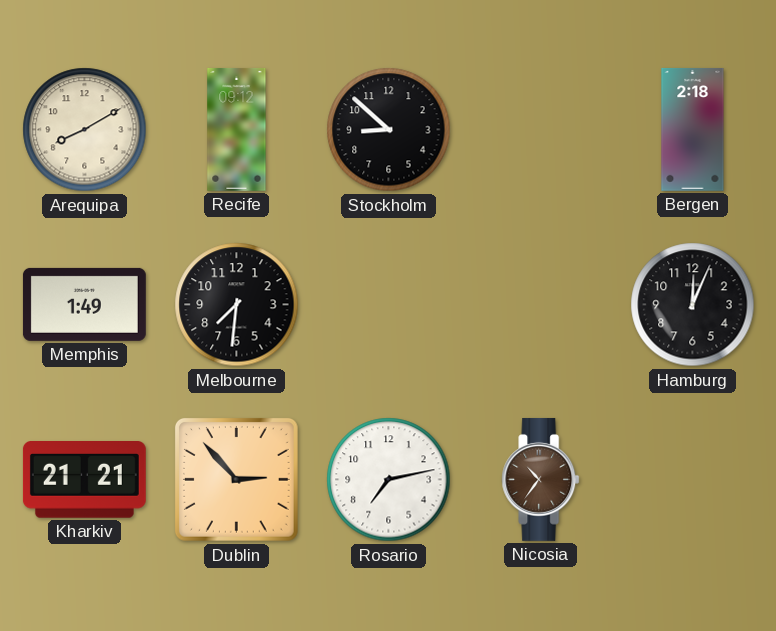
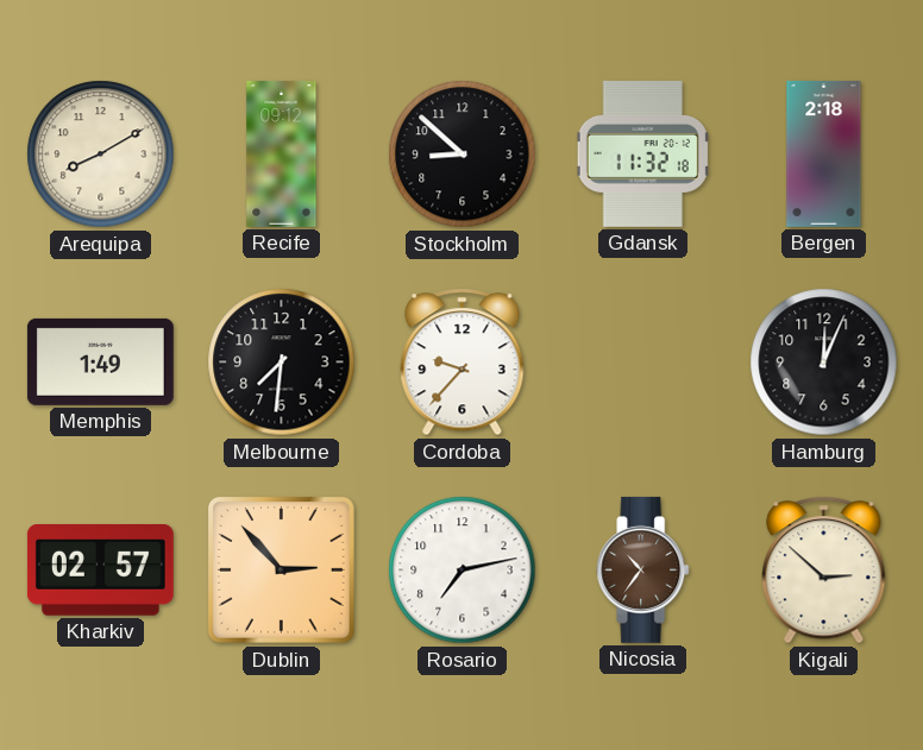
Gdansk: none -> 11:32
Cordoba: none -> 9:37
Kharkiv: 21:21 -> 02:57
Kigali: none -> 2:52
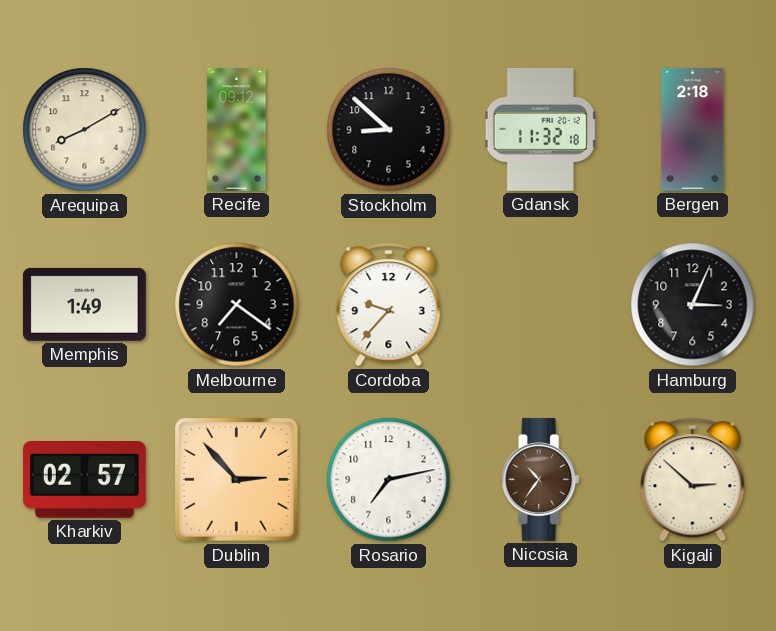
Melbourne: 7:31 -> 7:21
Hamburg: 12:04 -> 3:04
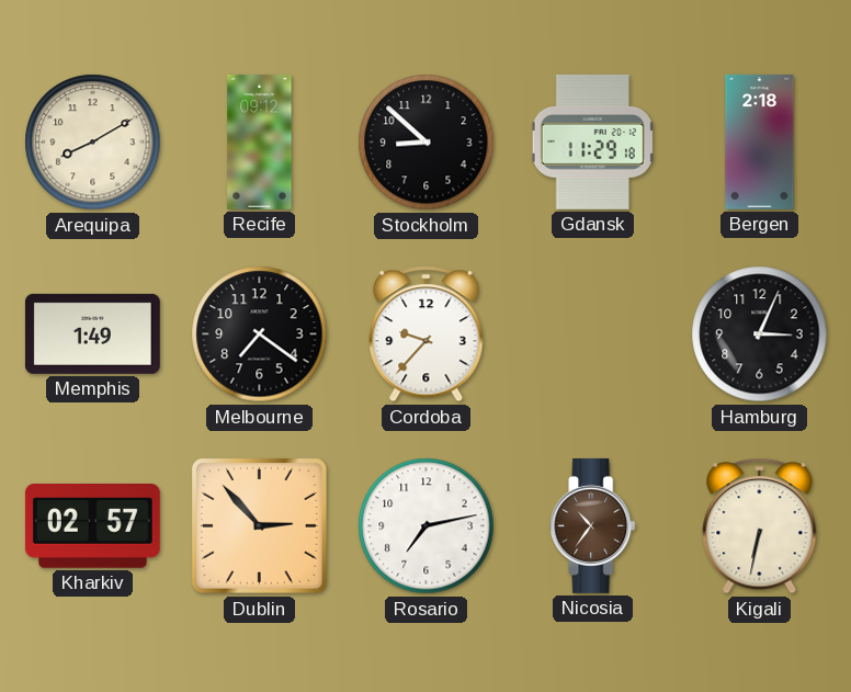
Gdansk: 11:32 -> 11:29
Kigali: 2:52 -> 6:32
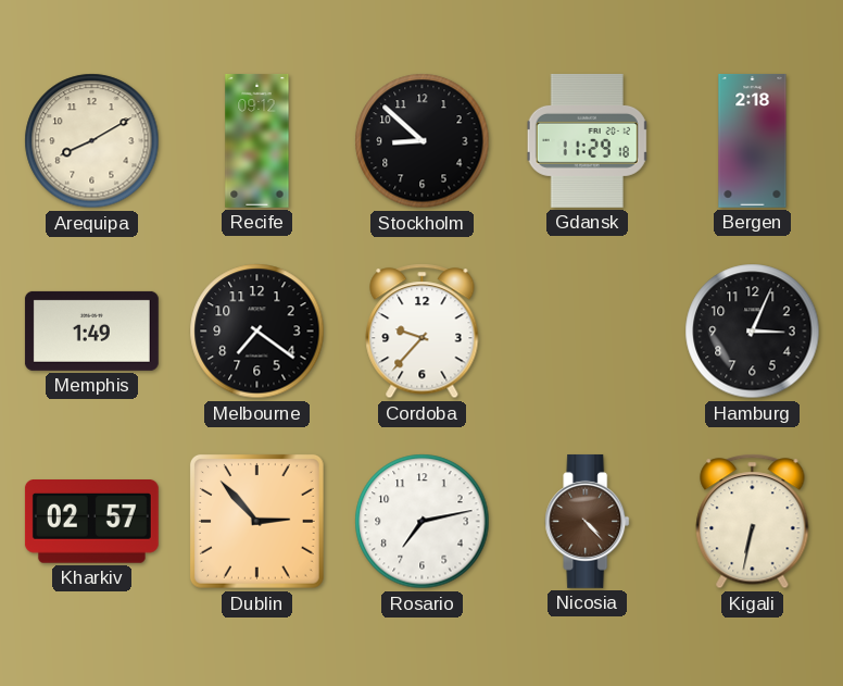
Nicosia: 10:36 -> 4:23
